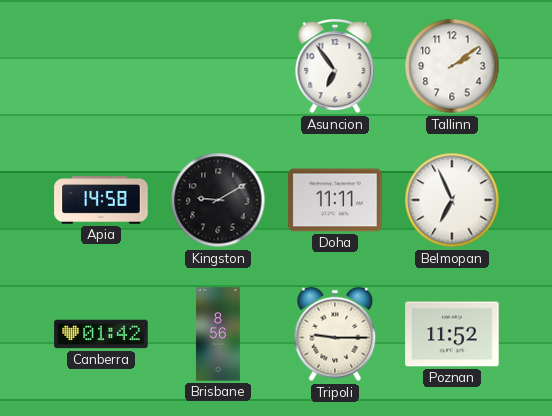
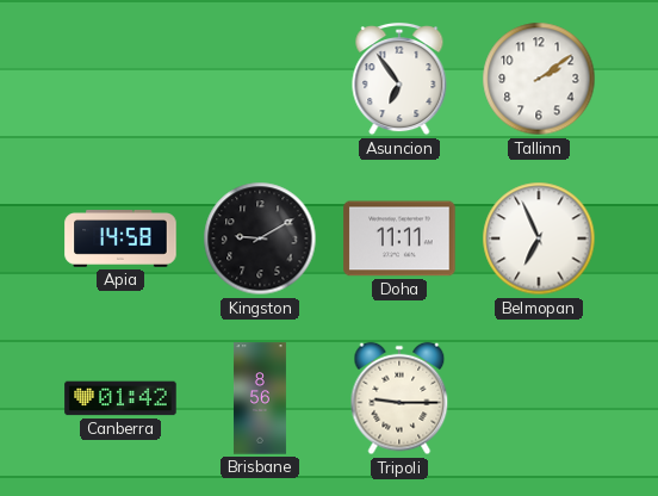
Poznan: 11:52 -> none
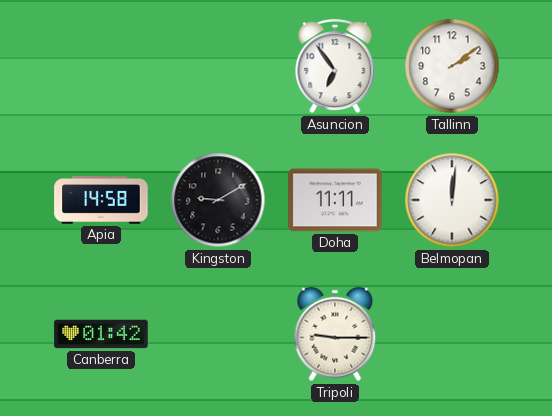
Belmopan: 6:56 -> 12:01
Brisbane: 8:56 -> none
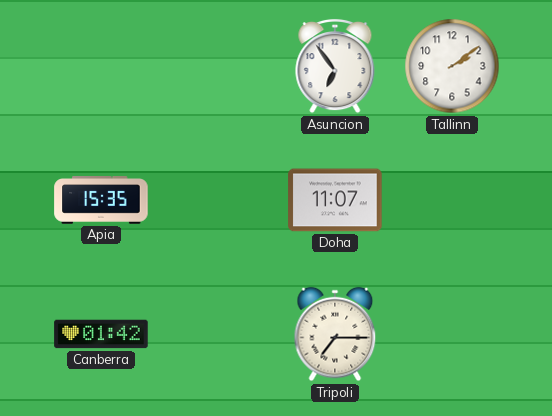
Apia: 14:58 -> 15:35
Kingston: 9:10 -> none
Doha: 11:11 -> 11:07
Belmopan: 12:01 -> none
Tripoli: 9:15 -> 7:15
